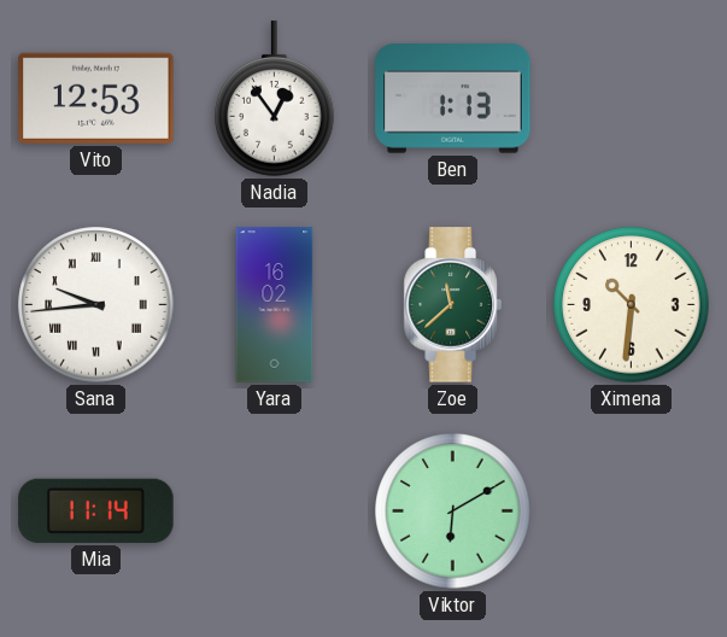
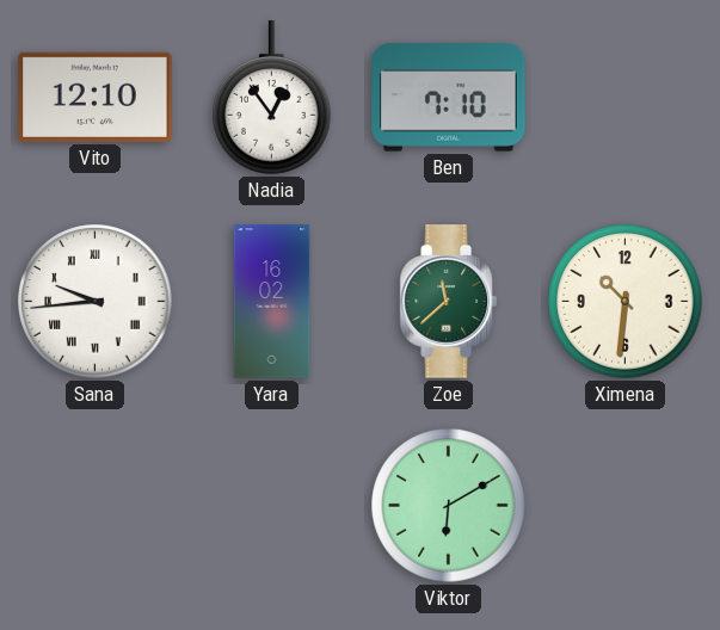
Vito: 12:53 -> 12:10
Ben: 1:13 -> 7:10
Mia: 11:14 -> none
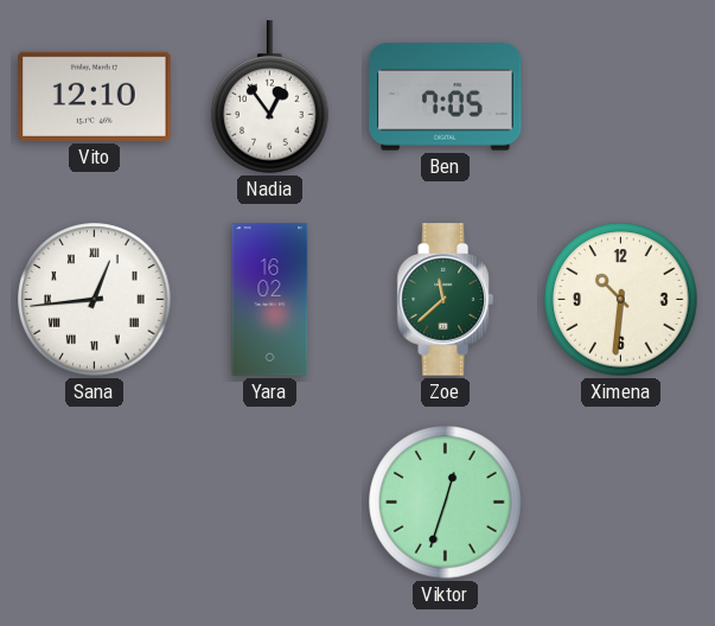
Ben: 7:10 -> 7:05
Sana: 9:44 -> 12:44
Viktor: 6:10 -> 12:33
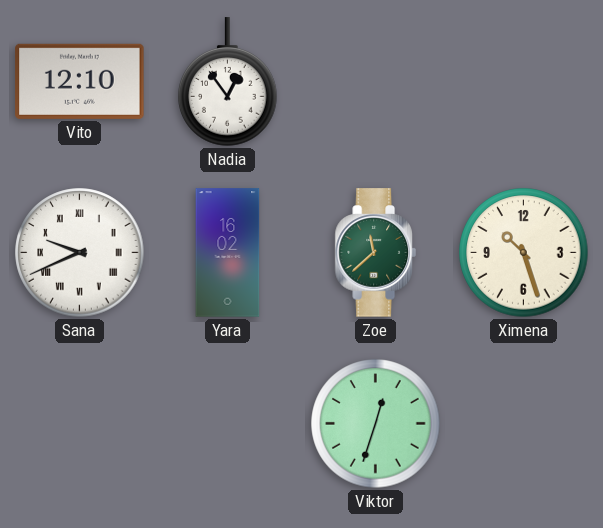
Ben: 7:05 -> none
Sana: 12:44 -> 9:41
Ximena: 10:31 -> 10:27
